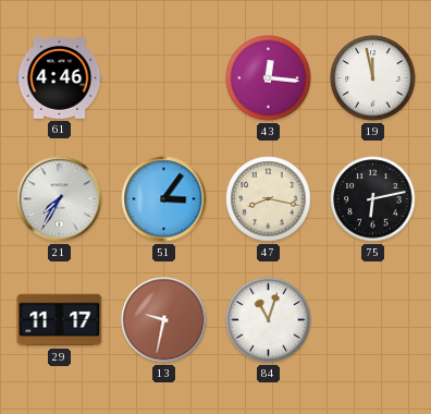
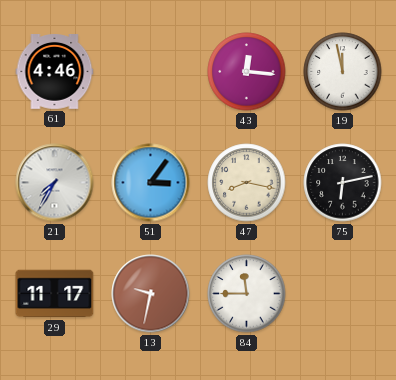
84: 11:03 -> 11:45
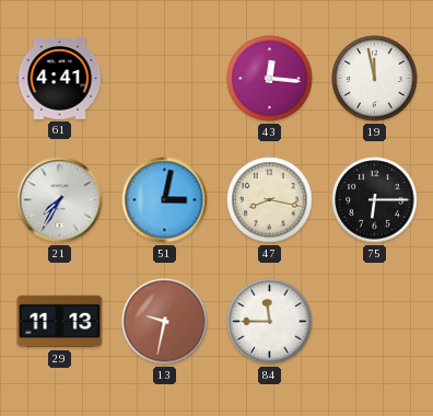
61: 4:46 -> 4:41
51: 3:06 -> 3:02
75: 6:13 -> 6:15
29: 11:17 -> 11:13
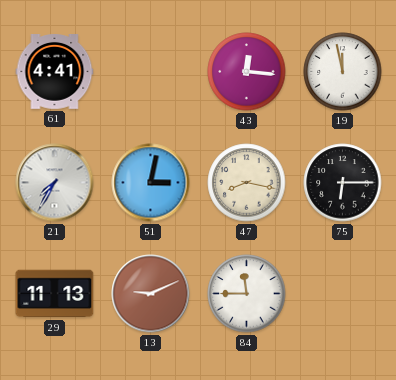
13: 9:32 -> 9:11
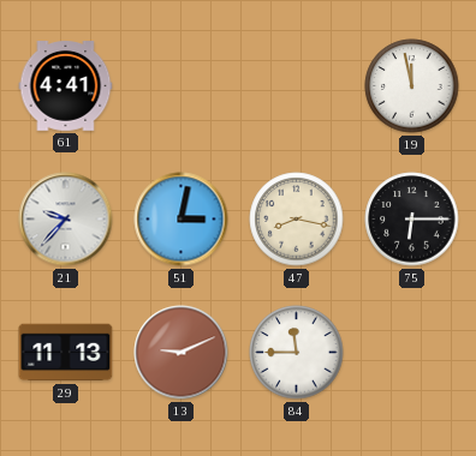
43: 12:16 -> none
21: 7:35 -> 9:37
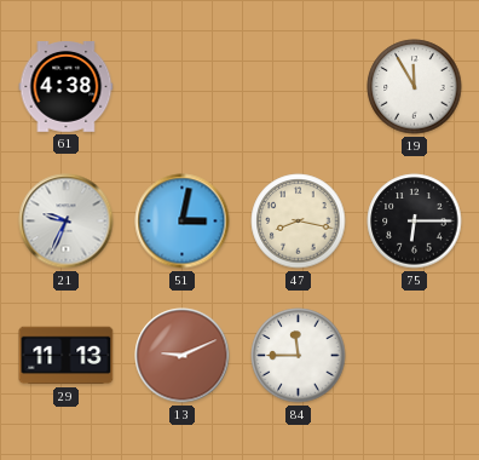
61: 4:41 -> 4:38
19: 11:58 -> 11:55
21: 9:37 -> 9:34
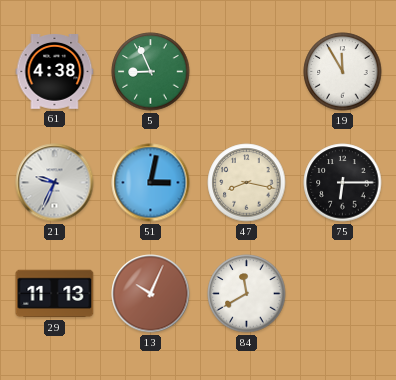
5: none -> 8:56
13: 9:11 -> 10:04
84: 11:45 -> 11:40
